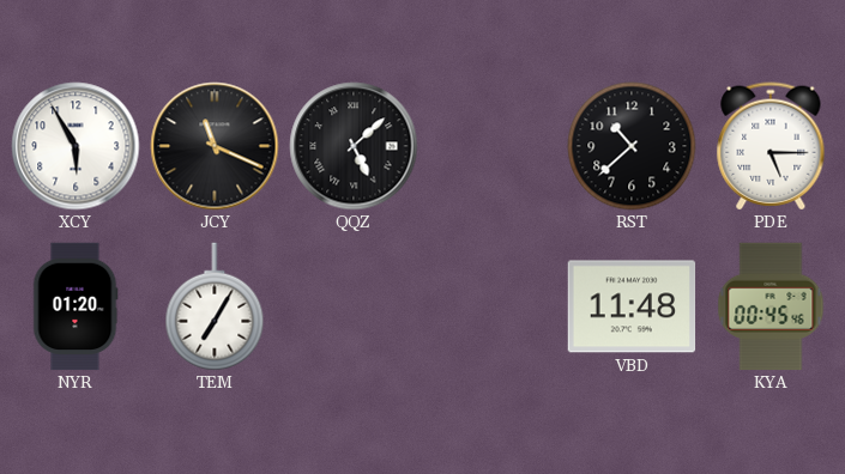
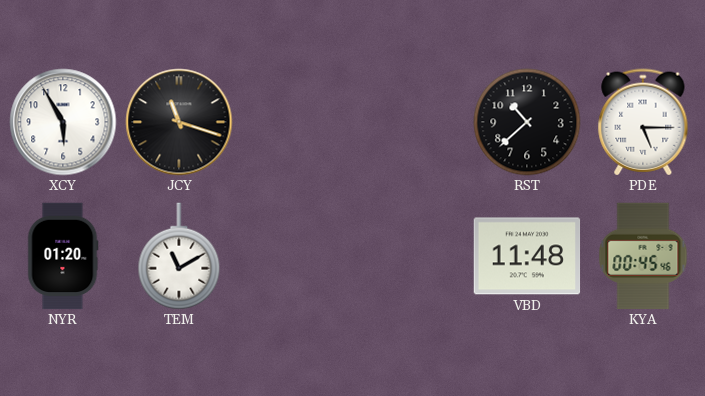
JCY: 11:19 -> 11:18
QQZ: 5:08 -> none
TEM: 7:05 -> 11:10
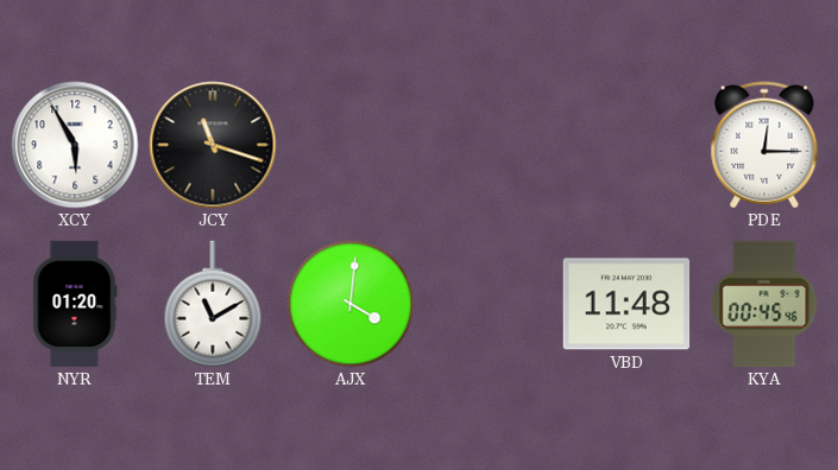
RST: 10:38 -> none
PDE: 5:15 -> 12:15
AJX: none -> 4:01
